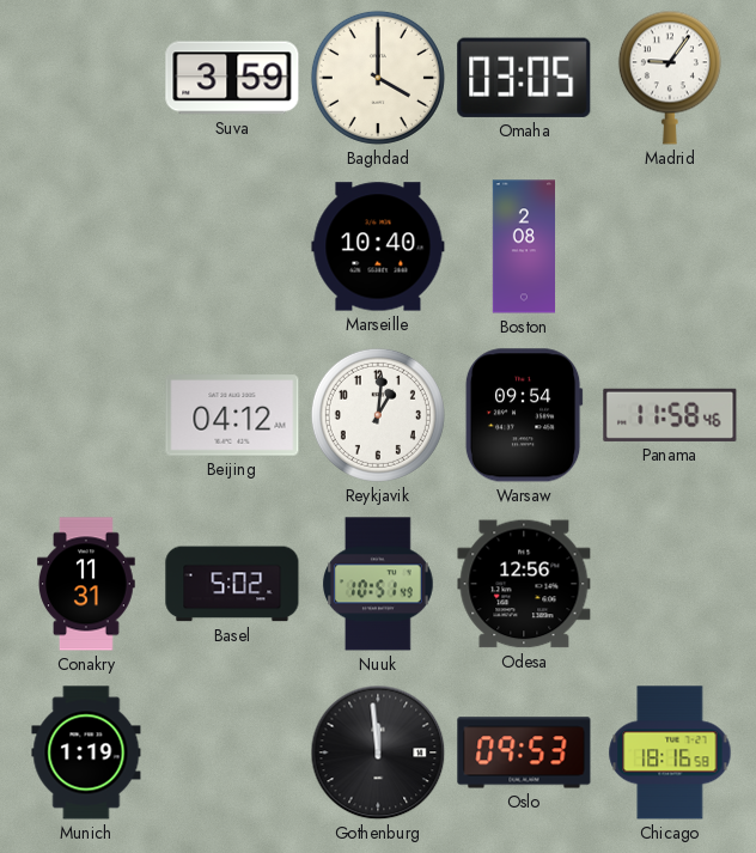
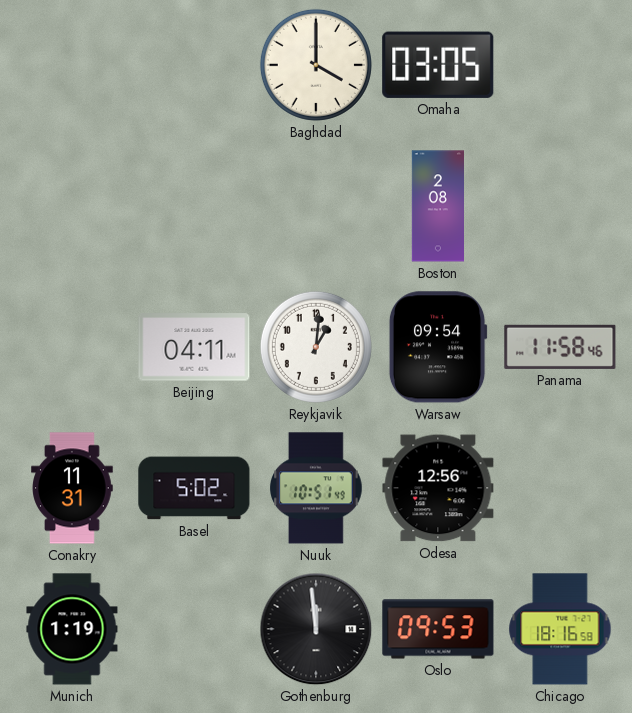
Suva: 3:59 -> none
Madrid: 9:06 -> none
Marseille: 10:40 -> none
Beijing: 04:12 -> 04:11
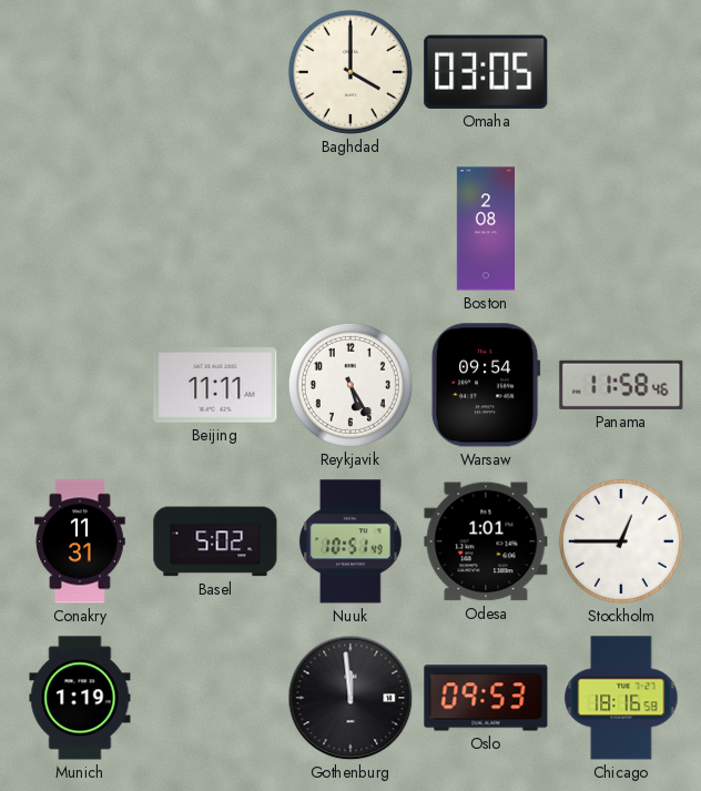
Beijing: 04:11 -> 11:11
Reykjavik: 1:01 -> 5:25
Odesa: 12:56 -> 1:01
Stockholm: none -> 12:45
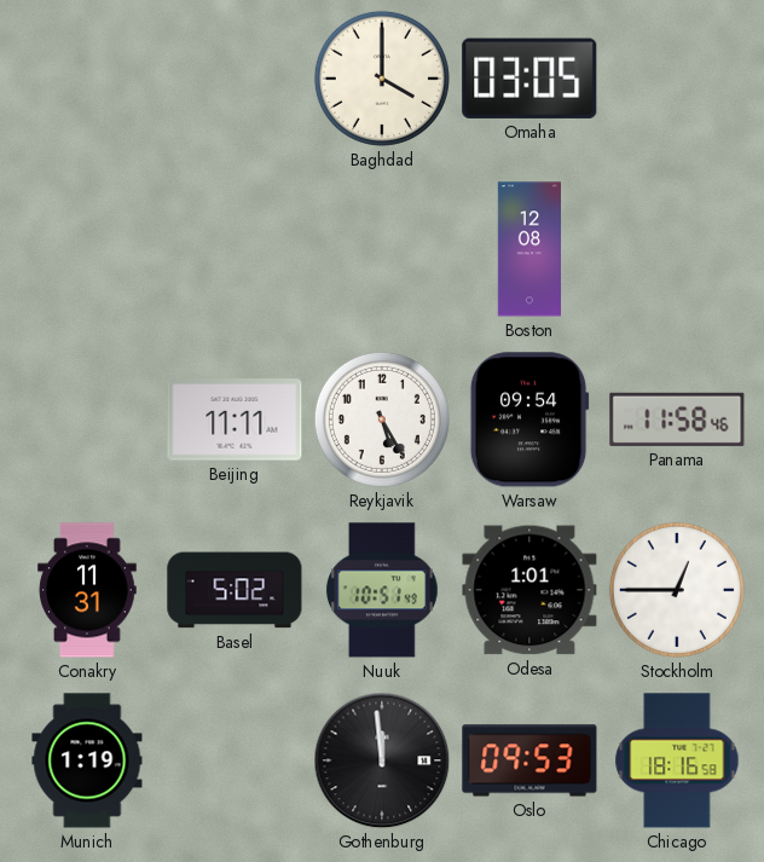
Boston: 2:08 -> 12:08
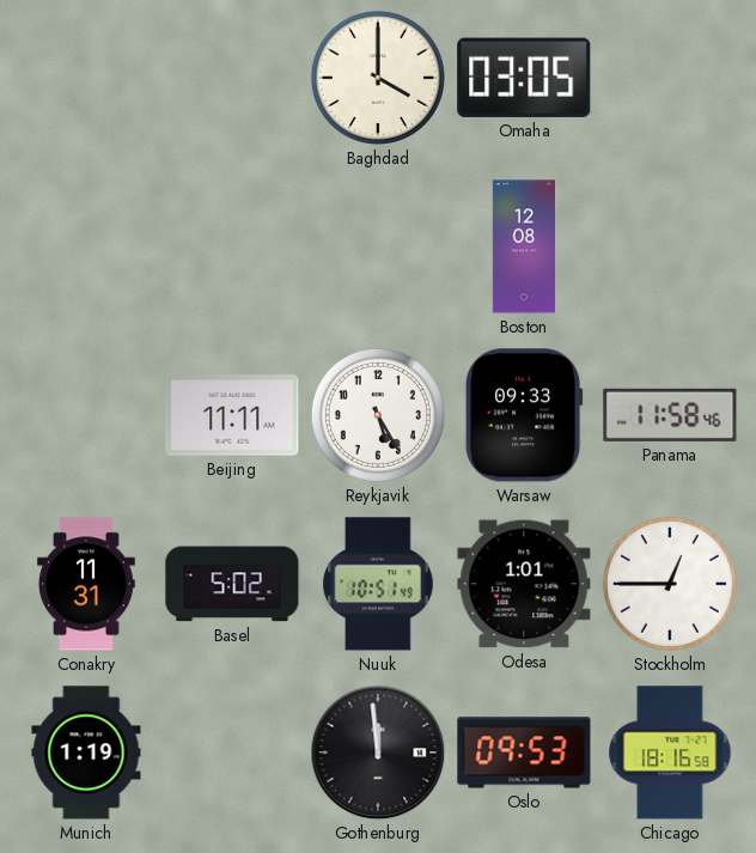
Warsaw: 09:54 -> 09:33
